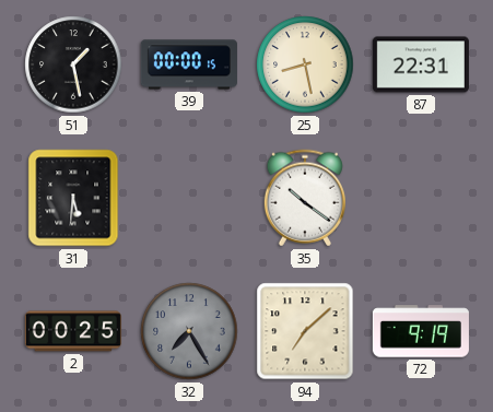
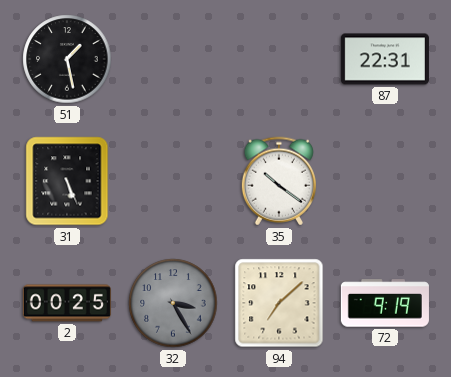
39: 00:00 -> none
25: 8:28 -> none
31: 5:31 -> 5:26
32: 7:25 -> 3:25
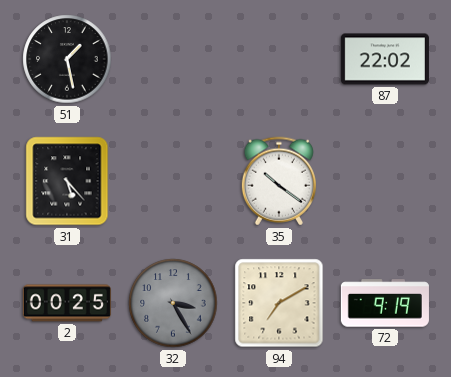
87: 22:31 -> 22:02
31: 5:26 -> 5:23
94: 7:08 -> 7:10
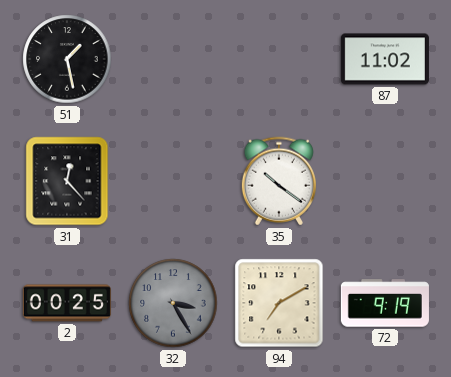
87: 22:02 -> 11:02
31: 5:23 -> 12:23
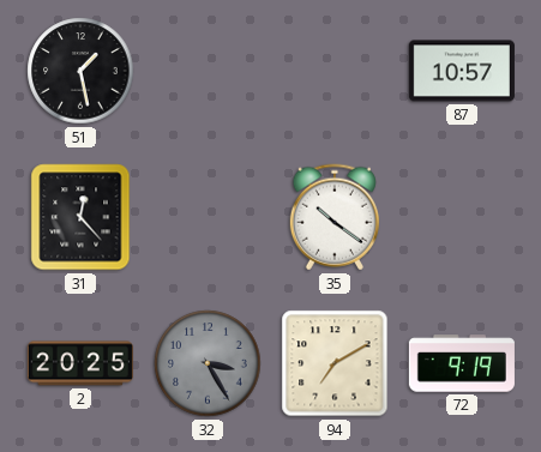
87: 11:02 -> 10:57
2: 00:25 -> 20:25
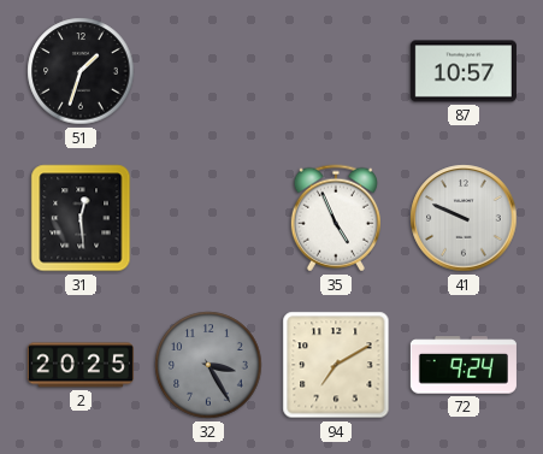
51: 1:28 -> 1:33
31: 12:23 -> 12:29
35: 10:21 -> 4:56
41: none -> 9:49
72: 9:19 -> 9:24
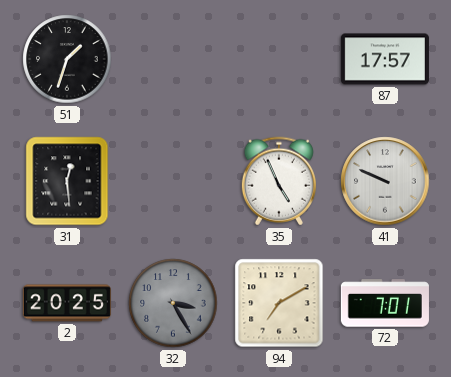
87: 10:57 -> 17:57
72: 9:24 -> 7:01
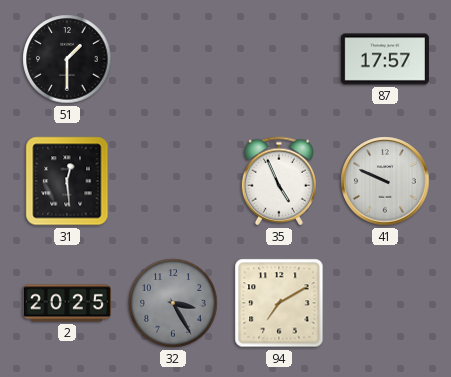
51: 1:33 -> 1:30
72: 7:01 -> none
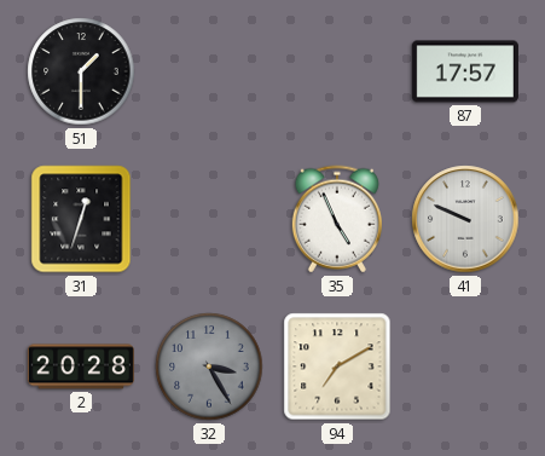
31: 12:29 -> 12:33
2: 20:25 -> 20:28
